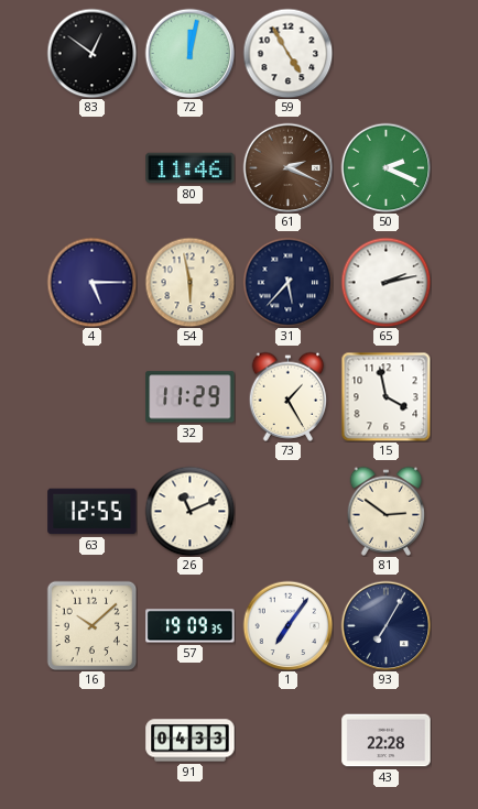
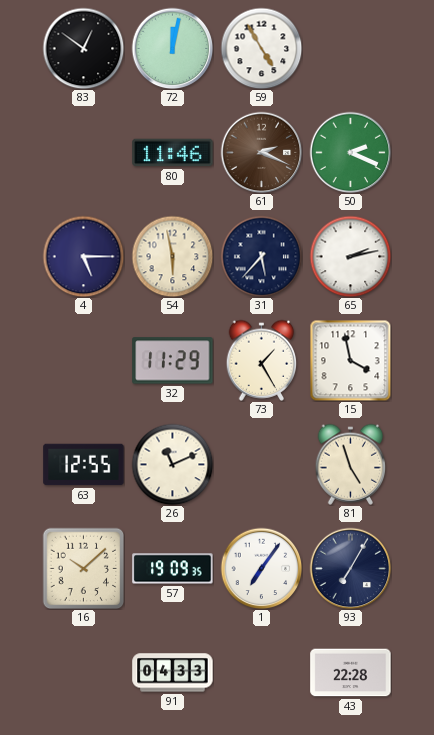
81: 2:51 -> 4:57
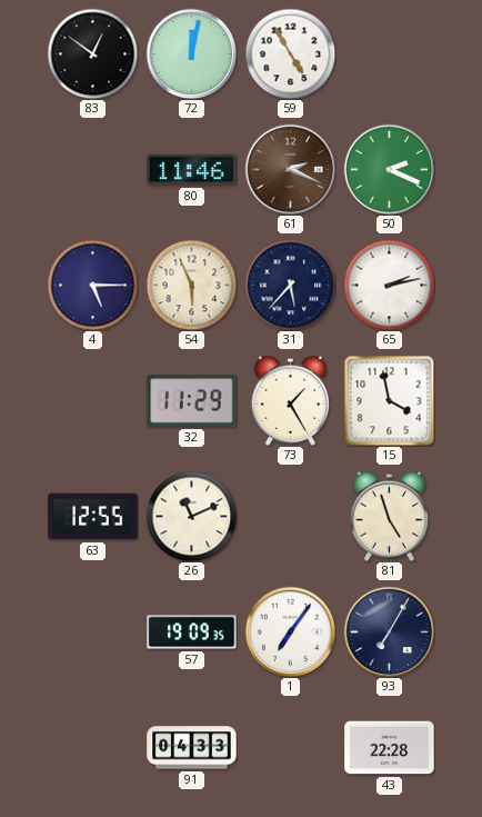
54: 5:58 -> 5:56
16: 10:08 -> none
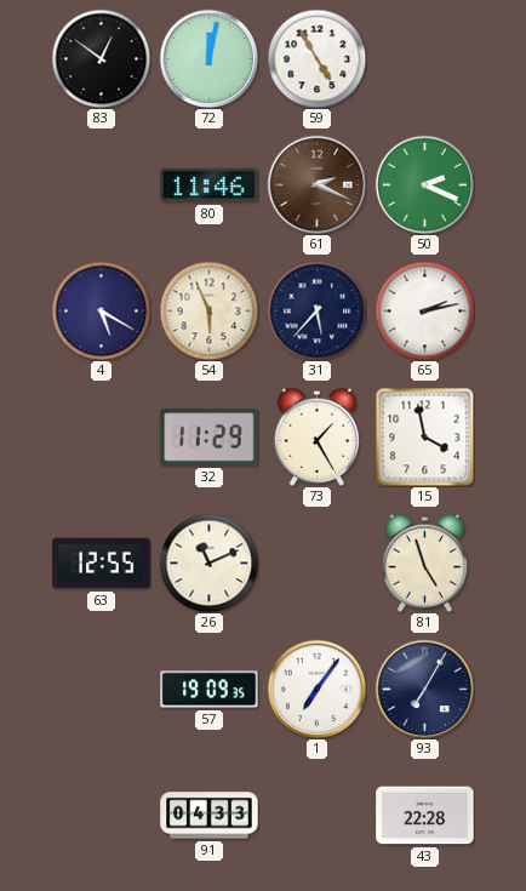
4: 5:15 -> 5:20
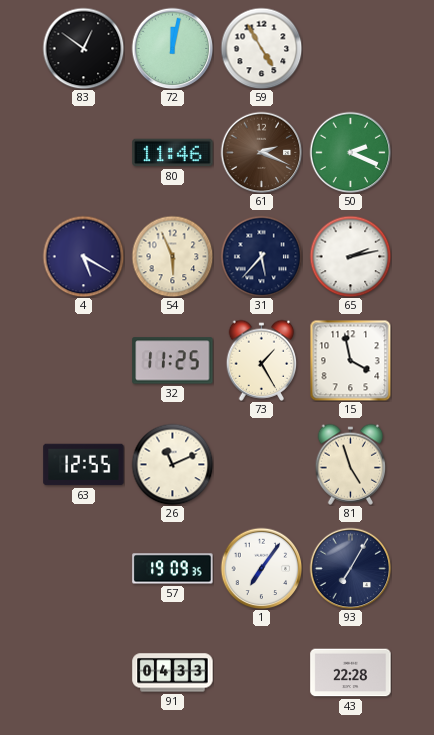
32: 11:29 -> 11:25
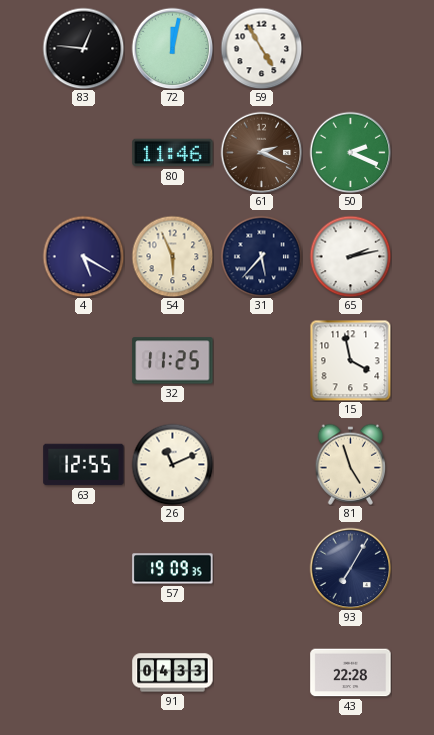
83: 12:51 -> 12:46
73: 1:25 -> none
1: 7:06 -> none
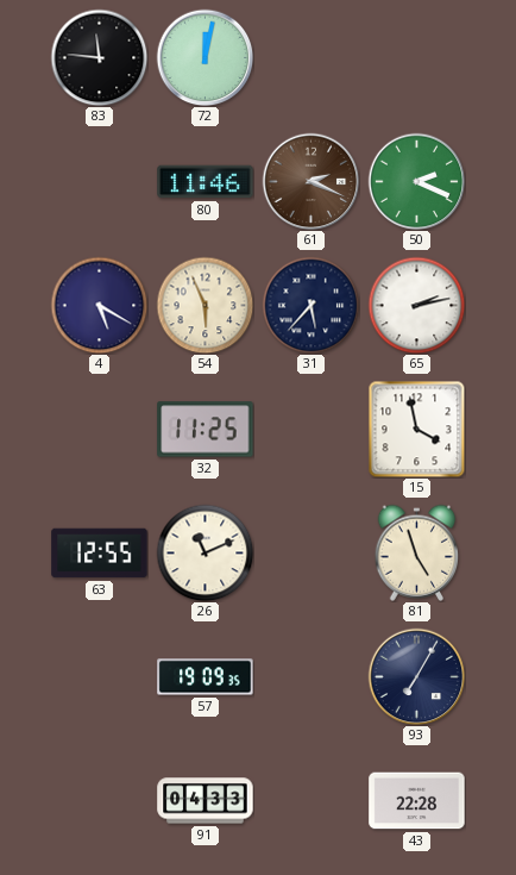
83: 12:46 -> 11:46
59: 4:55 -> none
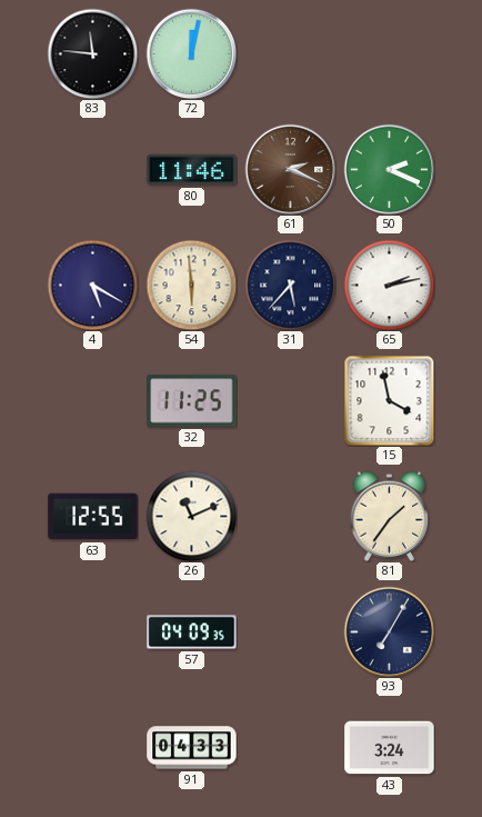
54: 5:56 -> 5:59
81: 4:57 -> 1:36
57: 19:09 -> 04:09
43: 22:28 -> 3:24
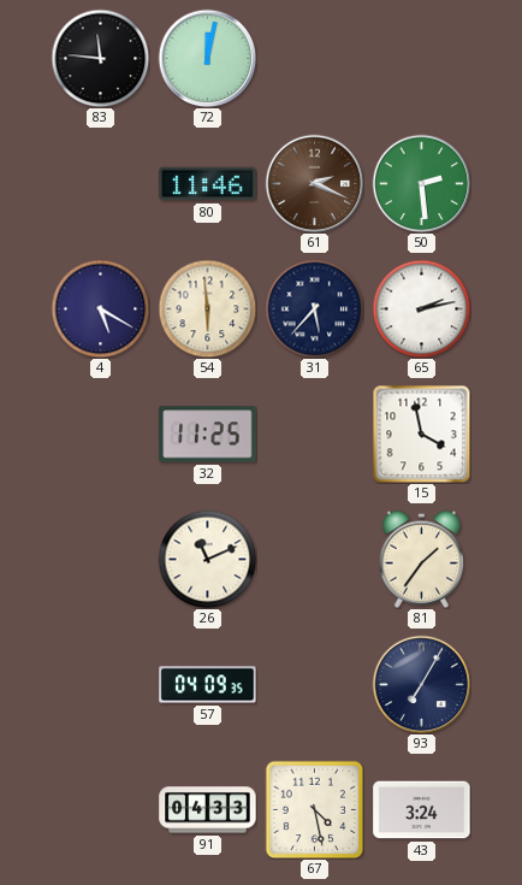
50: 2:19 -> 2:29
63: 12:55 -> none
67: none -> 4:28
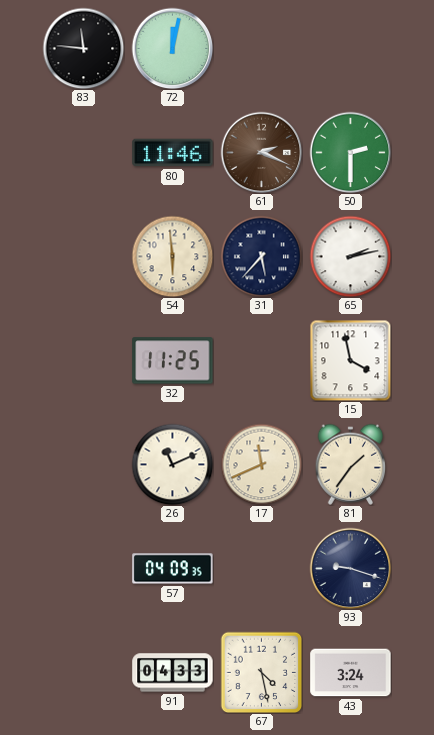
50: 2:29 -> 2:30
4: 5:20 -> none
17: none -> 11:41
93: 7:05 -> 9:18
